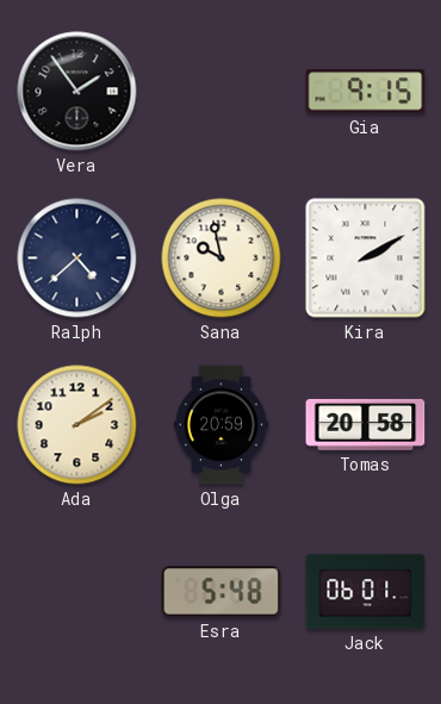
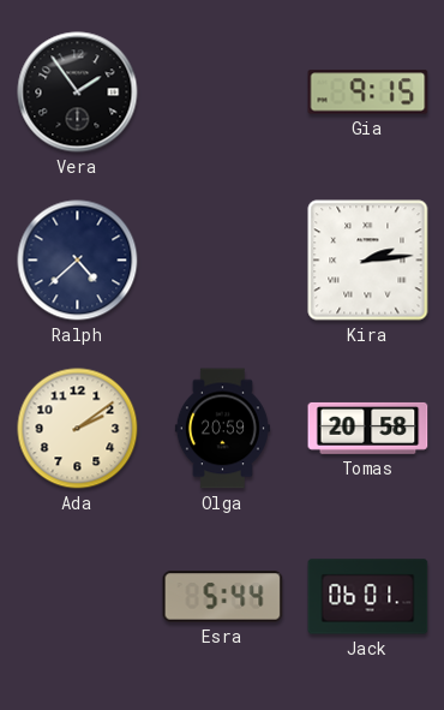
Sana: 9:58 -> none
Kira: 2:10 -> 2:14
Esra: 5:48 -> 5:44
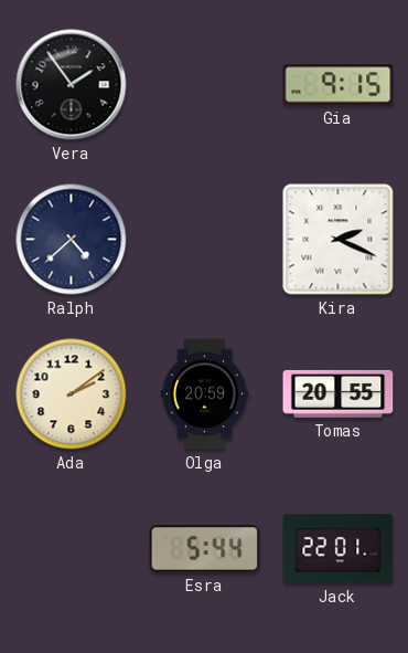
Kira: 2:14 -> 2:19
Tomas: 20:58 -> 20:55
Jack: 06:01 -> 22:01
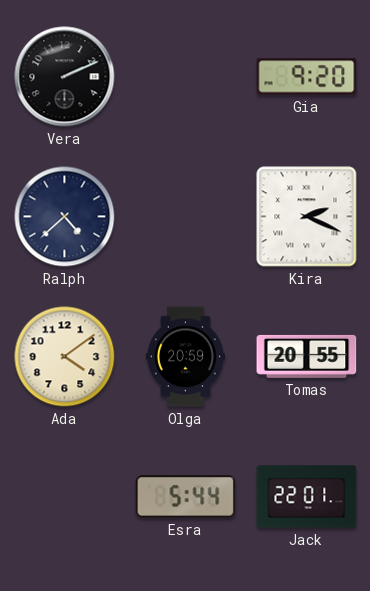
Vera: 1:54 -> 2:11
Gia: 9:15 -> 9:20
Ada: 2:09 -> 4:09
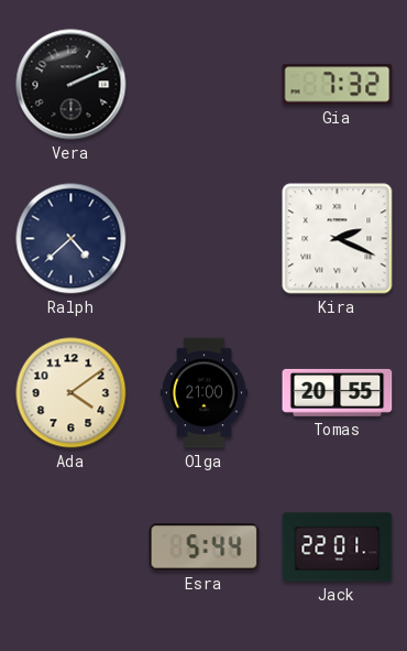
Gia: 9:20 -> 7:32
Olga: 20:59 -> 21:00
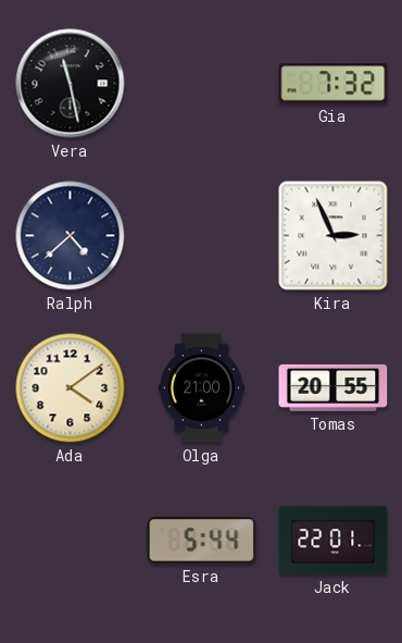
Vera: 2:11 -> 11:28
Kira: 2:19 -> 2:56
